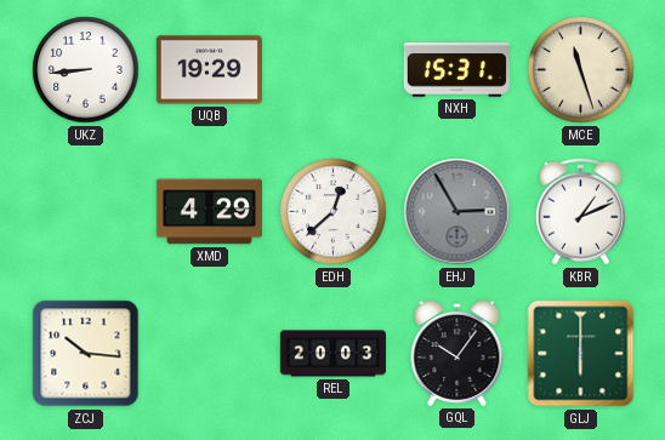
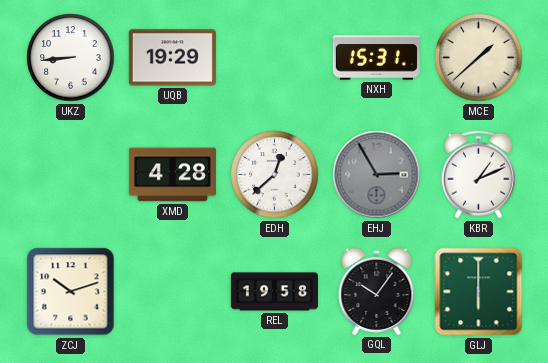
MCE: 11:27 -> 1:38
XMD: 4:29 -> 4:28
ZCJ: 10:16 -> 10:12
REL: 20:03 -> 19:58
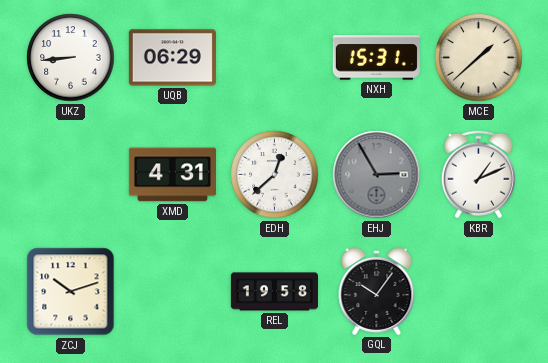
UQB: 19:29 -> 06:29
XMD: 4:28 -> 4:31
GLJ: 6:00 -> none
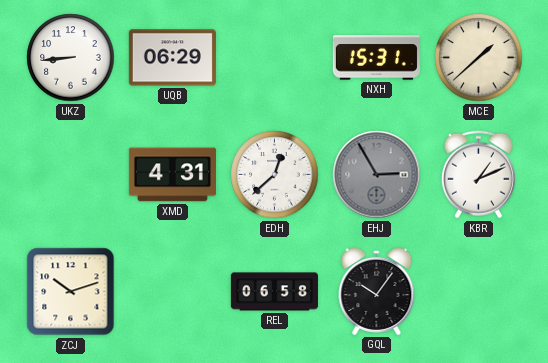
REL: 19:58 -> 06:58
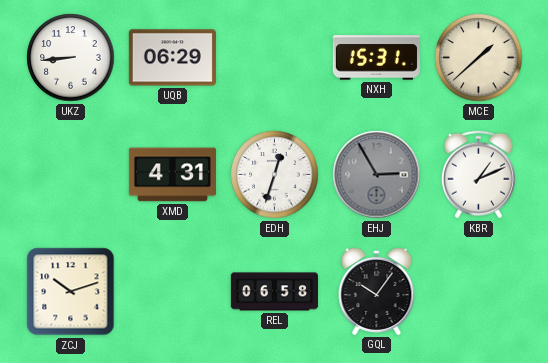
EDH: 12:38 -> 12:33
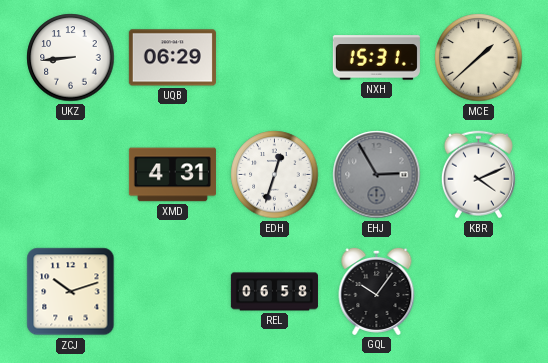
KBR: 1:11 -> 4:11
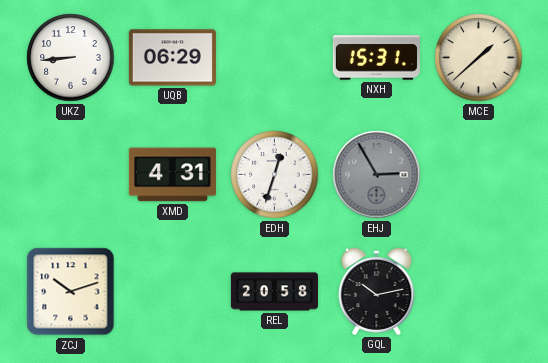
KBR: 4:11 -> none
REL: 06:58 -> 20:58
GQL: 10:06 -> 10:13
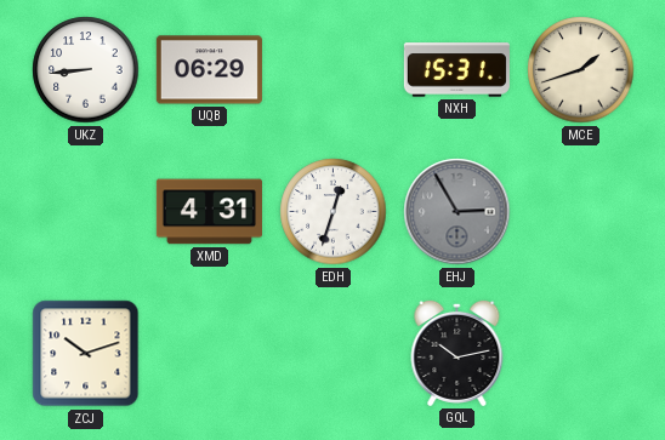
MCE: 1:38 -> 1:42
REL: 20:58 -> none
